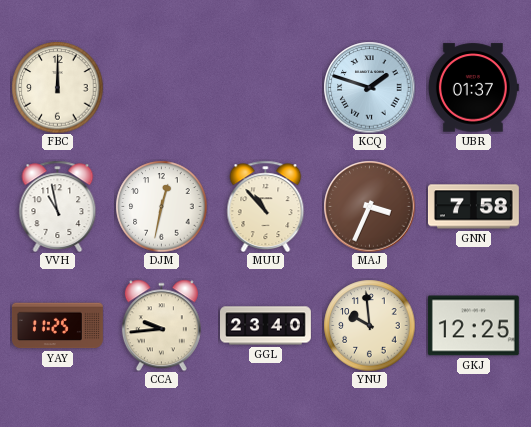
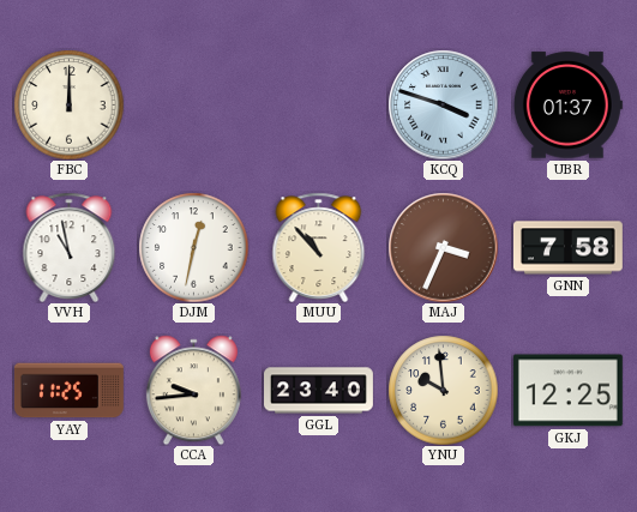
KCQ: 1:48 -> 3:48
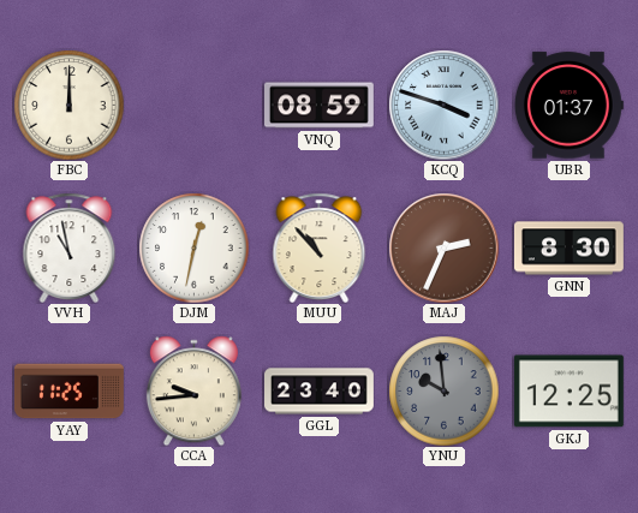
VNQ: none -> 08:59
MAJ: 3:34 -> 2:34
GNN: 7:58 -> 8:30
YNU dial: cream -> grey
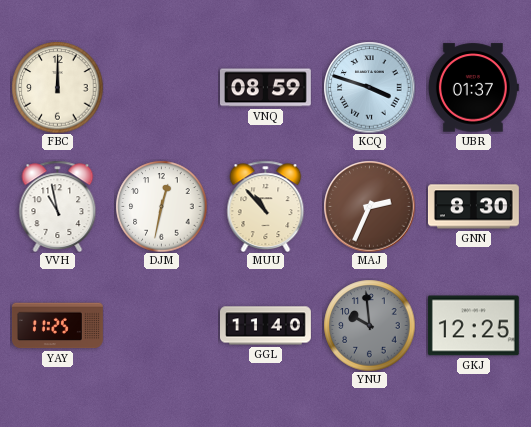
CCA: 9:44 -> none
GGL: 23:40 -> 11:40
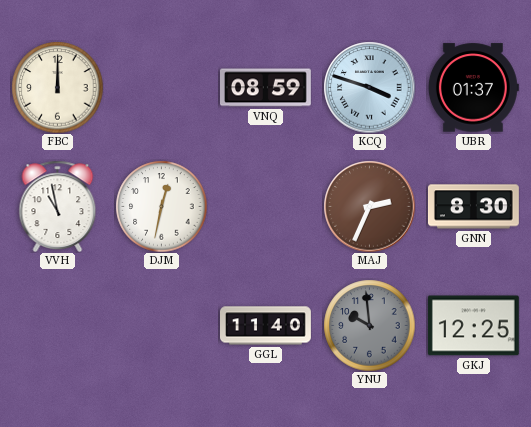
MUU: 10:53 -> none
YAY: 11:25 -> none
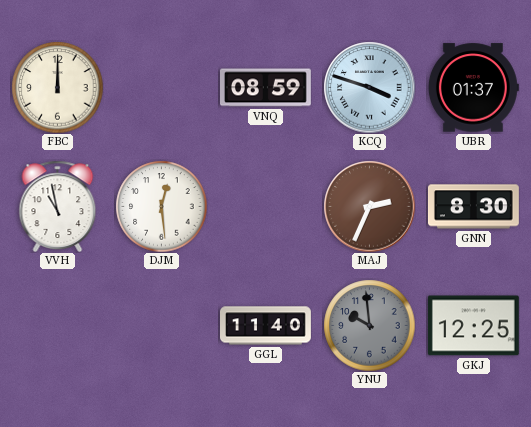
DJM: 12:32 -> 12:29
